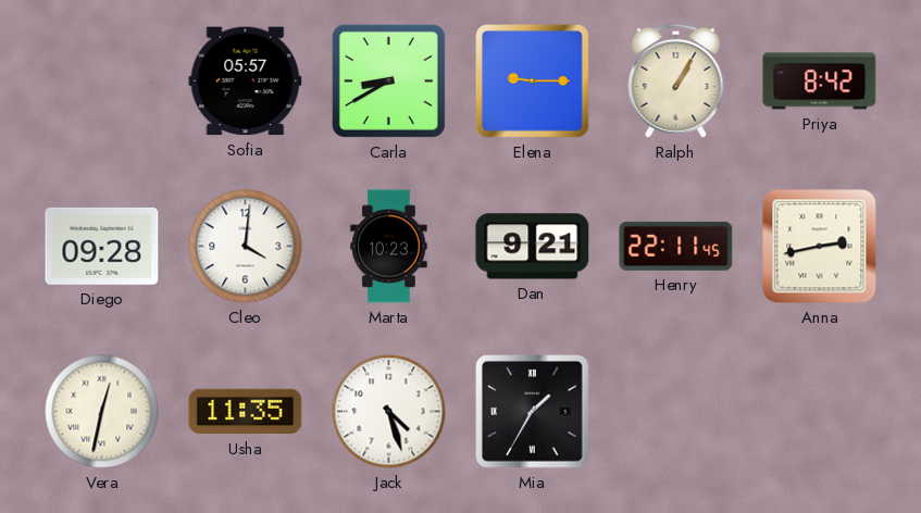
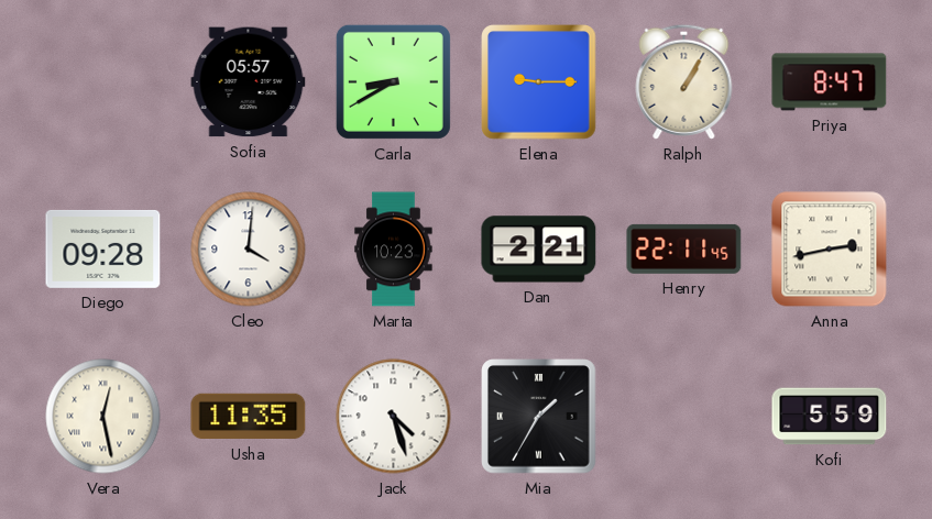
Priya: 8:42 -> 8:47
Dan: 9:21 -> 2:21
Vera: 12:32 -> 12:28
Kofi: none -> 5:59
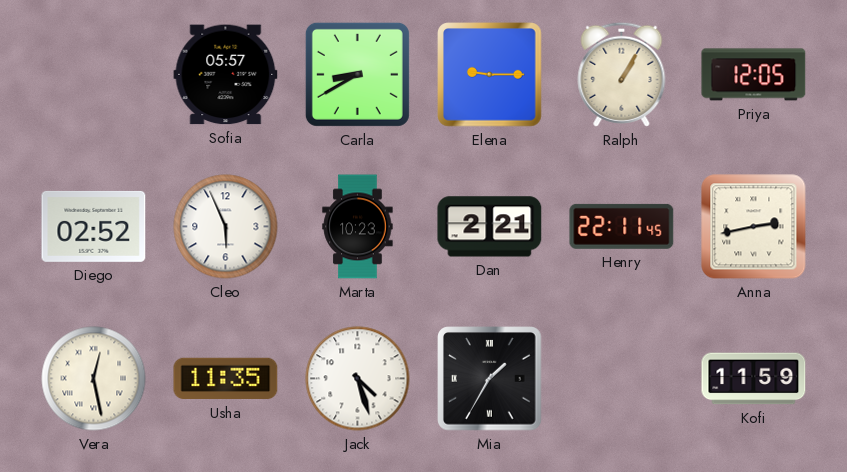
Priya: 8:47 -> 12:05
Diego: 09:28 -> 02:52
Cleo: 4:01 -> 5:56
Kofi: 5:59 -> 11:59
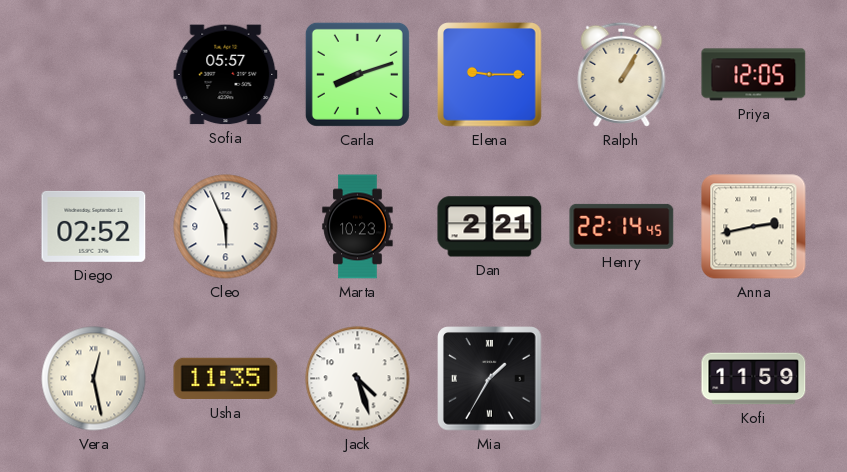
Carla: 8:40 -> 8:12
Henry: 22:11 -> 22:14
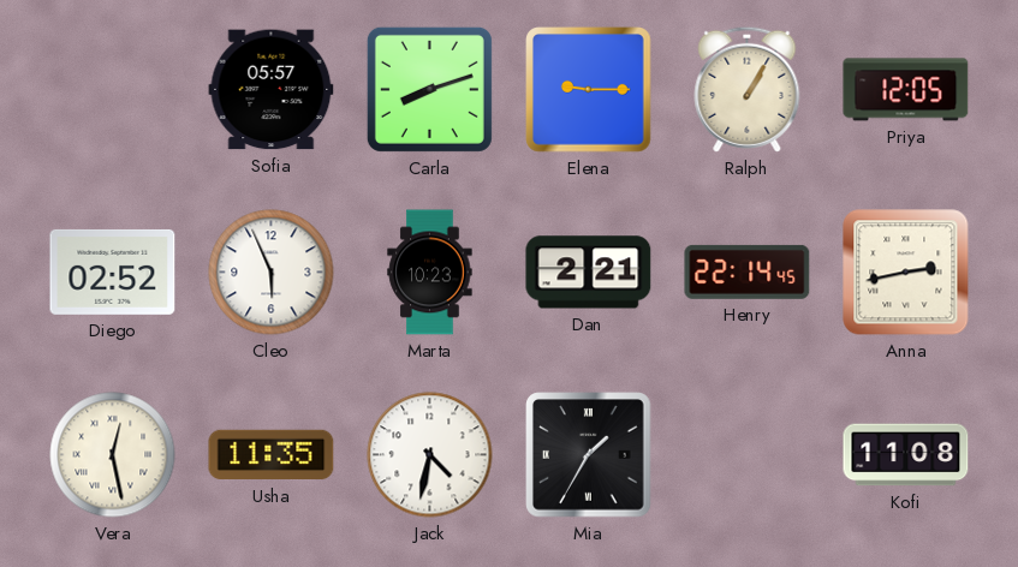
Jack: 4:27 -> 4:32
Kofi: 11:59 -> 11:08
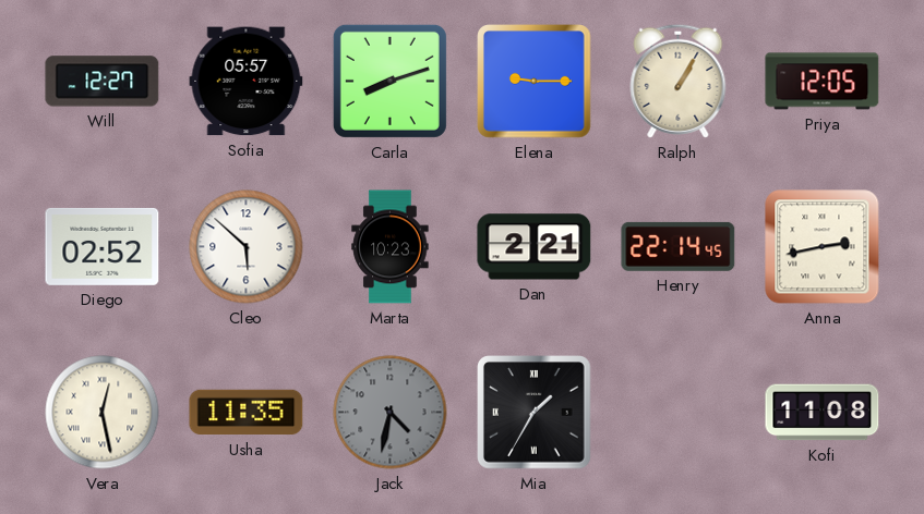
Will: none -> 12:27
Cleo: 5:56 -> 5:52
Jack dial: white -> grey
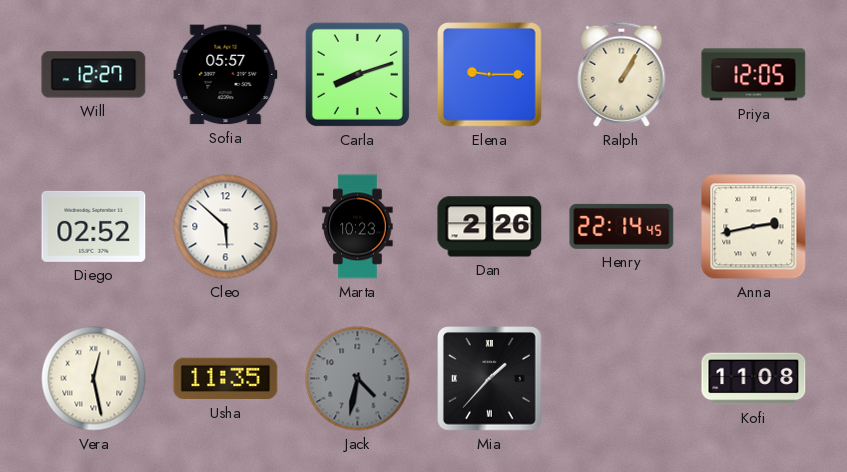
Dan: 2:21 -> 2:26
Mia: 1:35 -> 1:37
